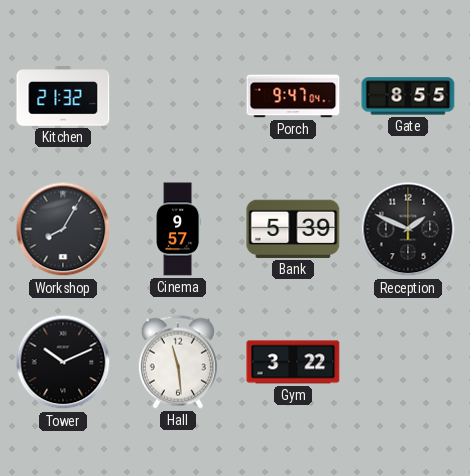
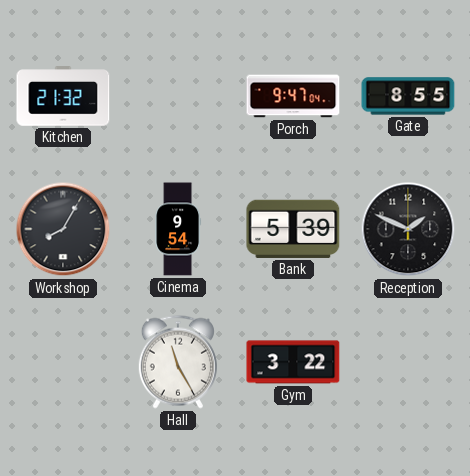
Cinema: 9:57 -> 9:54
Tower: 10:11 -> none
Hall: 11:29 -> 11:25
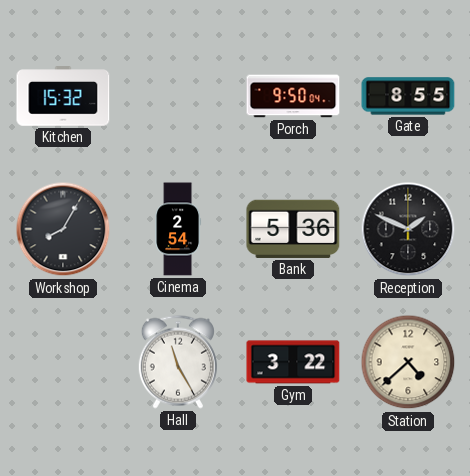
Kitchen: 21:32 -> 15:32
Porch: 9:47 -> 9:50
Cinema: 9:54 -> 2:54
Bank: 5:39 -> 5:36
Station: none -> 4:38
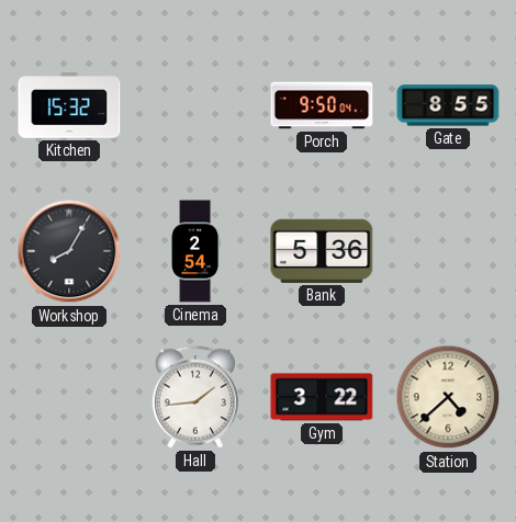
Reception: 1:49 -> none
Hall: 11:25 -> 1:44
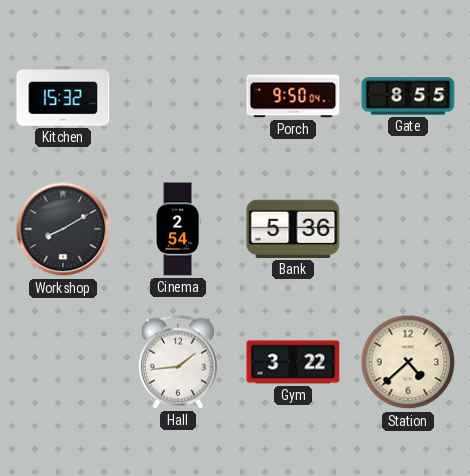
Workshop: 8:05 -> 8:10
